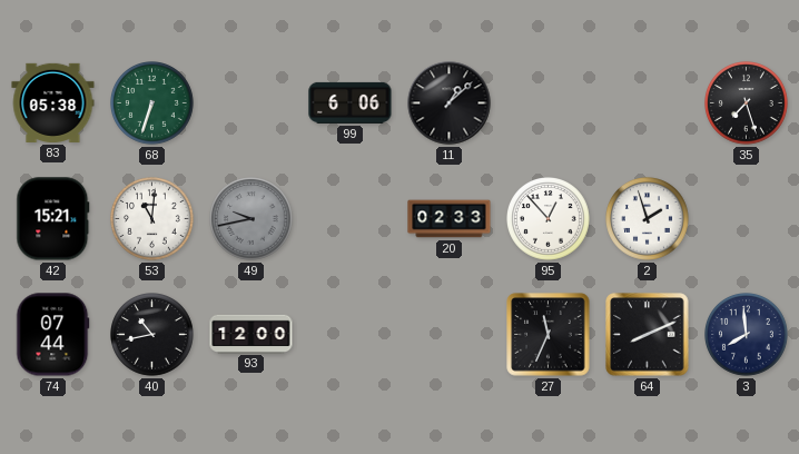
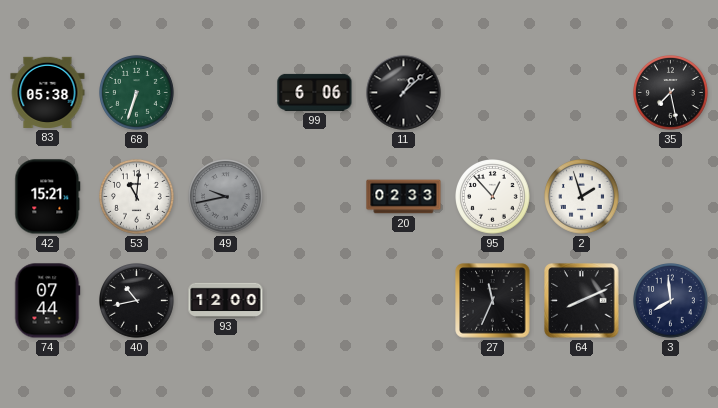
35: 7:27 -> 7:28
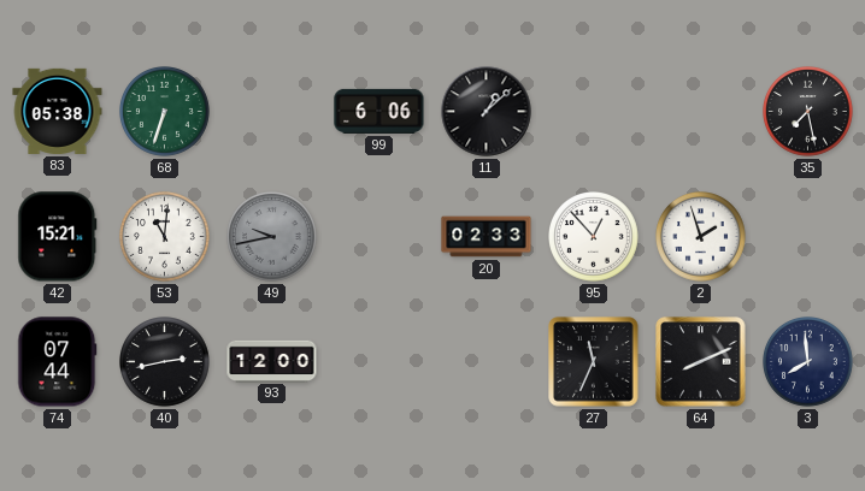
40: 10:43 -> 2:43
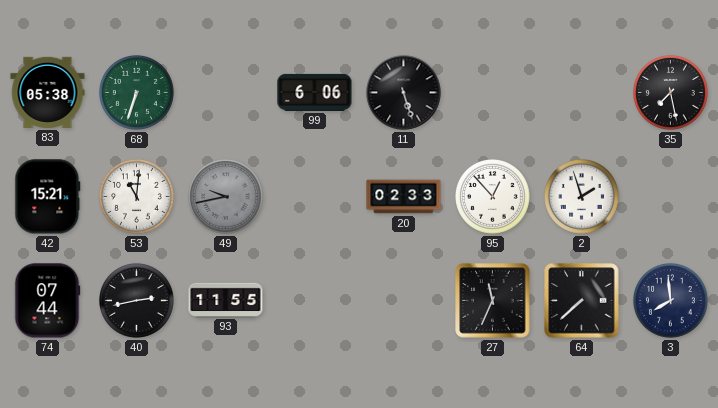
11: 1:08 -> 5:27
93: 12:00 -> 11:55
64: 8:11 -> 7:38
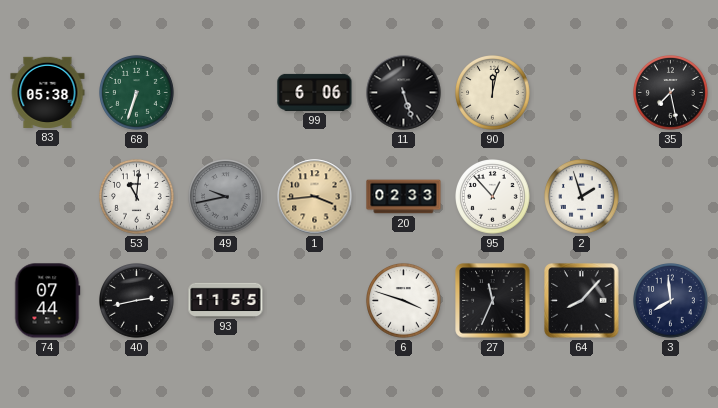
90: none -> 12:02
42: 15:21 -> none
1: none -> 3:44
6: none -> 3:48
64: 7:38 -> 8:07
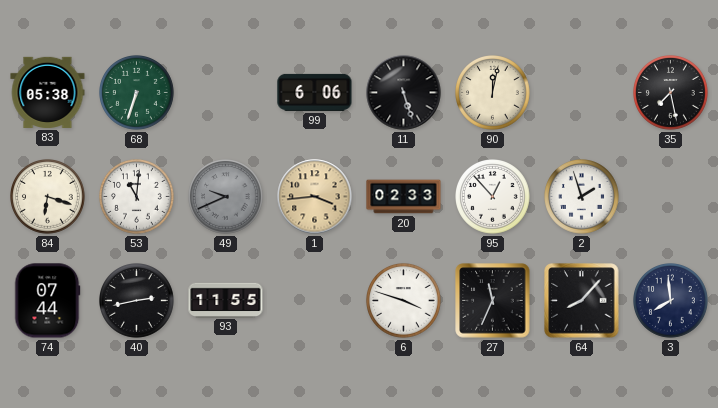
84: none -> 6:18
49: 9:43 -> 9:41
